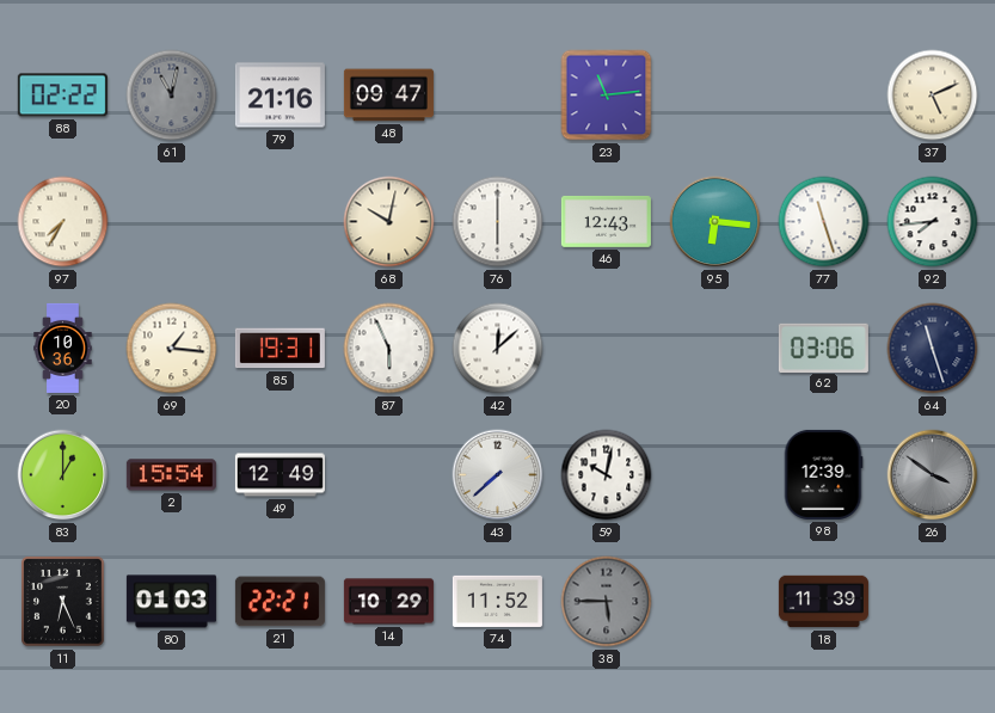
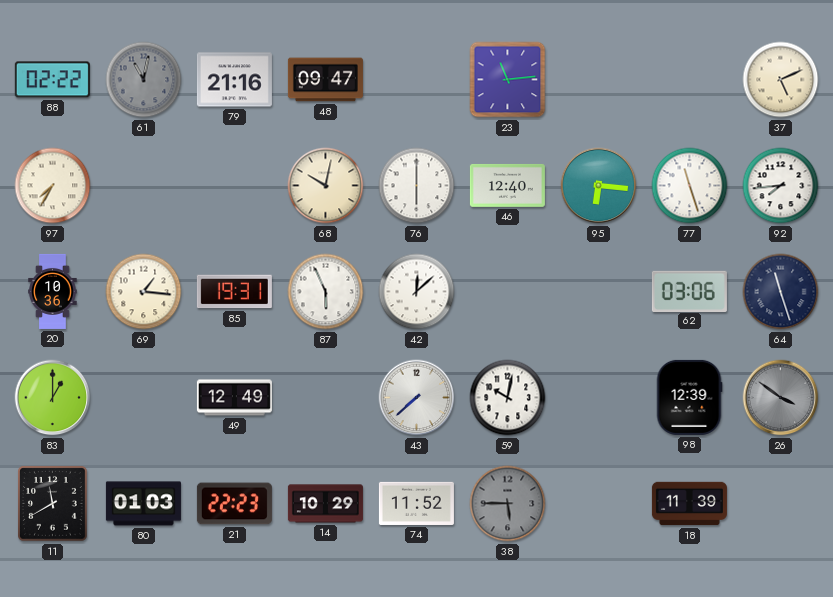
46: 12:43 -> 12:40
2: 15:54 -> none
11: 6:26 -> 11:40
21: 22:21 -> 22:23
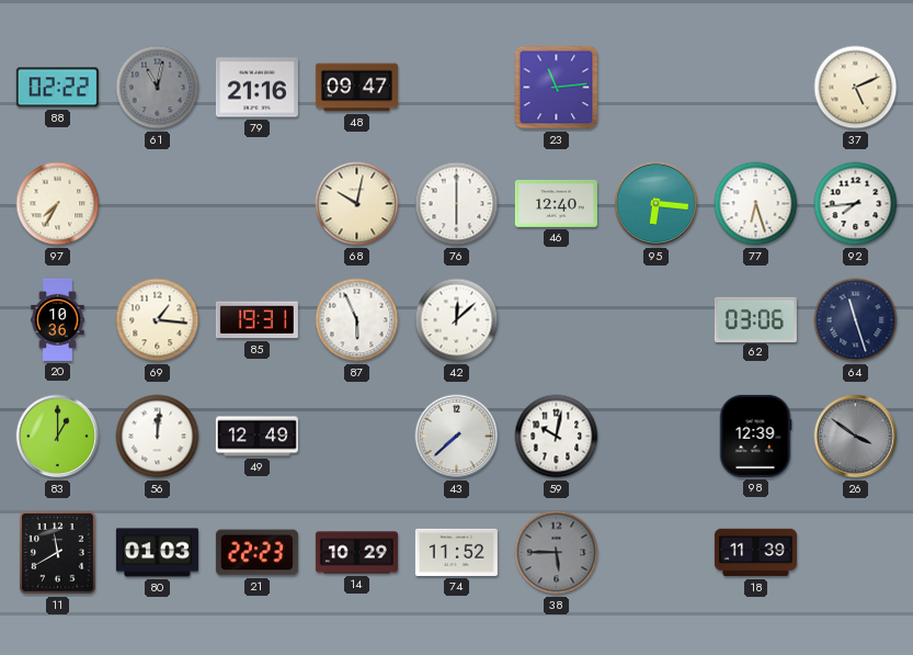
77: 11:27 -> 6:27
56: none -> 12:01
